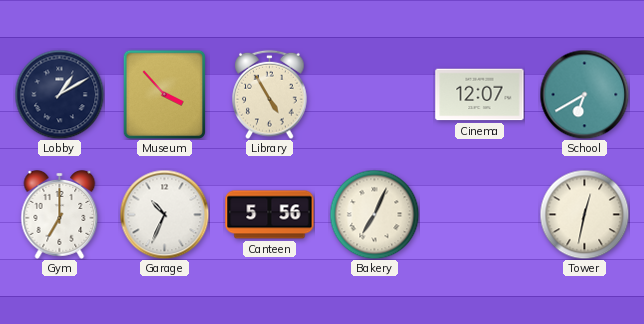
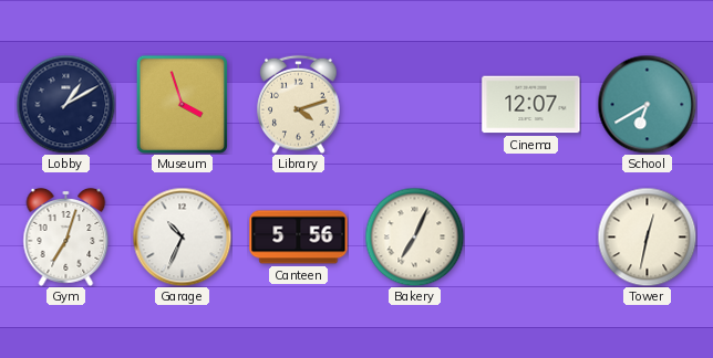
Museum: 3:53 -> 3:57
Library: 4:55 -> 4:12
Gym: 7:00 -> 7:03
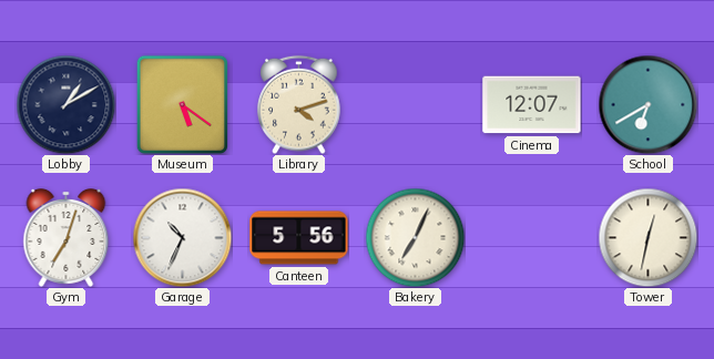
Museum: 3:57 -> 5:21
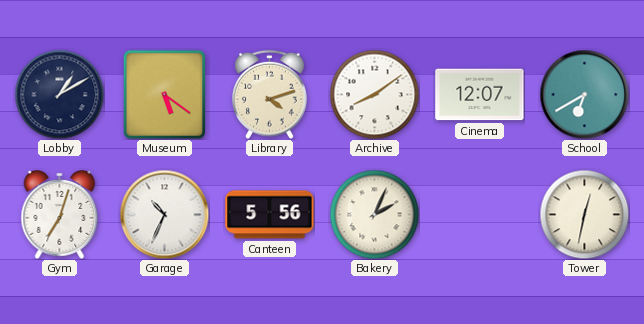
Archive: none -> 8:09
Bakery: 7:04 -> 2:04
